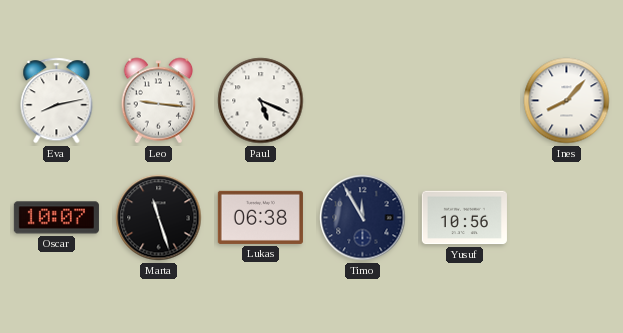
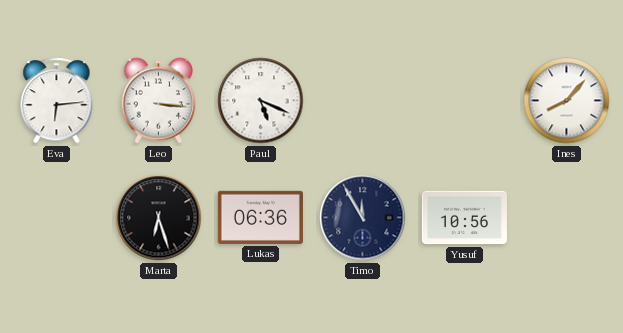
Eva: 8:13 -> 6:14
Leo: 9:16 -> 3:16
Oscar: 10:07 -> none
Marta: 11:27 -> 6:27
Lukas: 06:38 -> 06:36
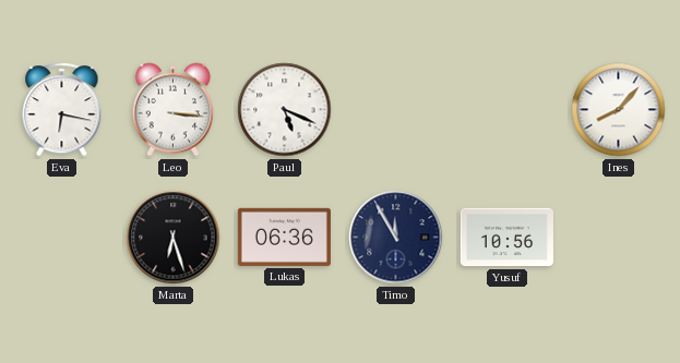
Eva: 6:14 -> 6:17
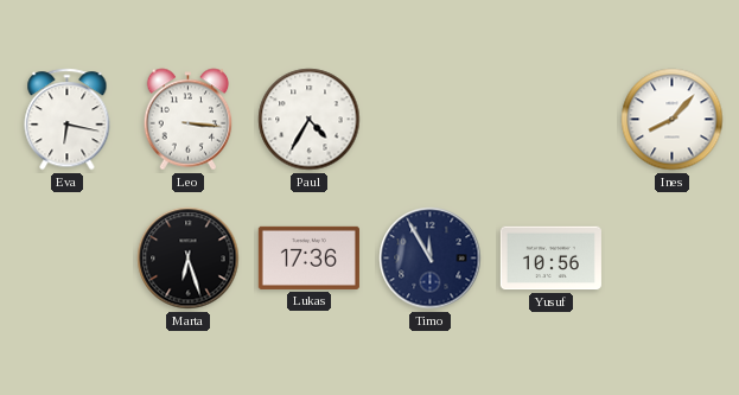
Paul: 5:19 -> 4:35
Lukas: 06:36 -> 17:36
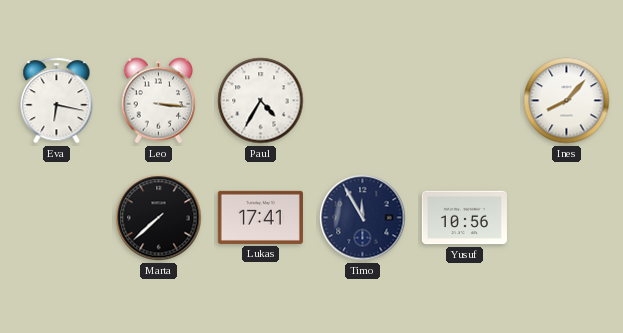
Marta: 6:27 -> 7:38
Lukas: 17:36 -> 17:41
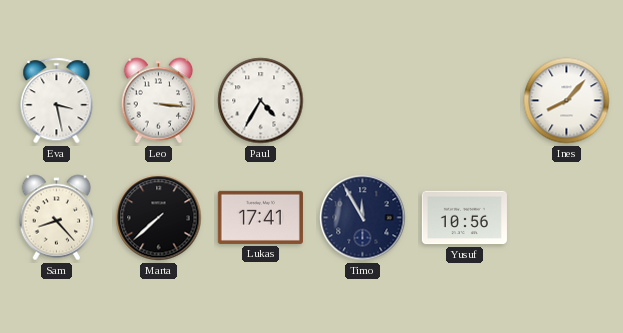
Eva: 6:17 -> 3:28
Sam: none -> 8:23
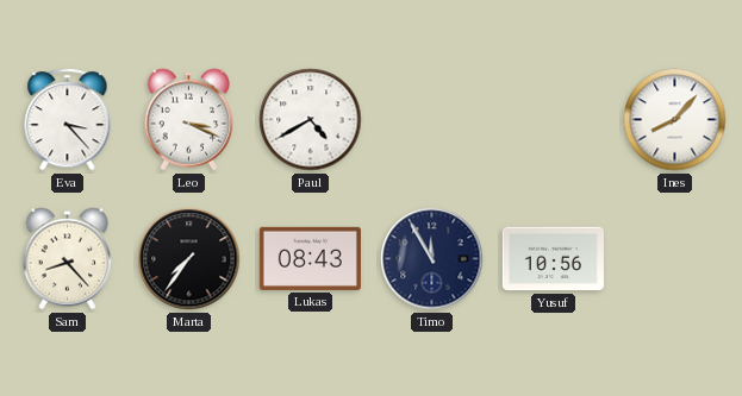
Eva: 3:28 -> 3:23
Leo: 3:16 -> 3:19
Paul: 4:35 -> 4:40
Marta: 7:38 -> 7:36
Lukas: 17:41 -> 08:43
